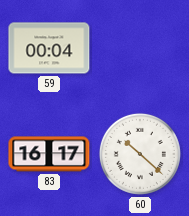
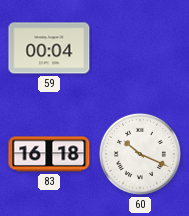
83: 16:17 -> 16:18
60: 10:22 -> 10:19
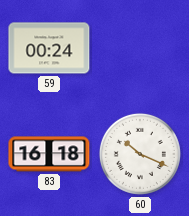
59: 00:04 -> 00:24
